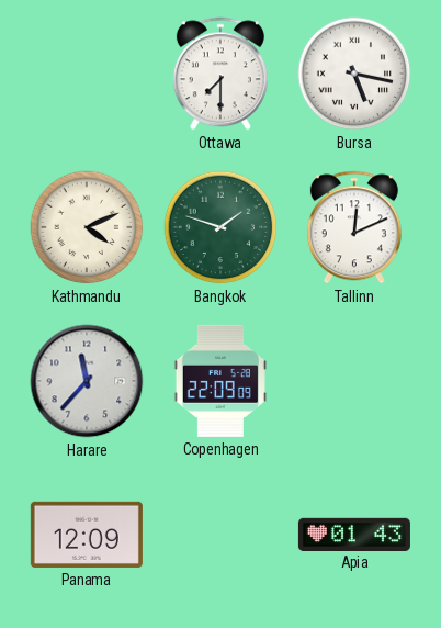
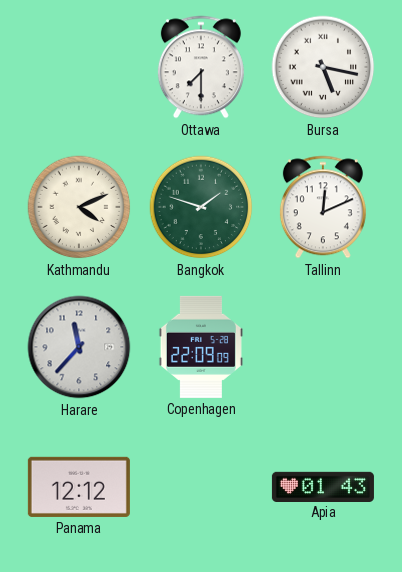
Panama: 12:09 -> 12:12
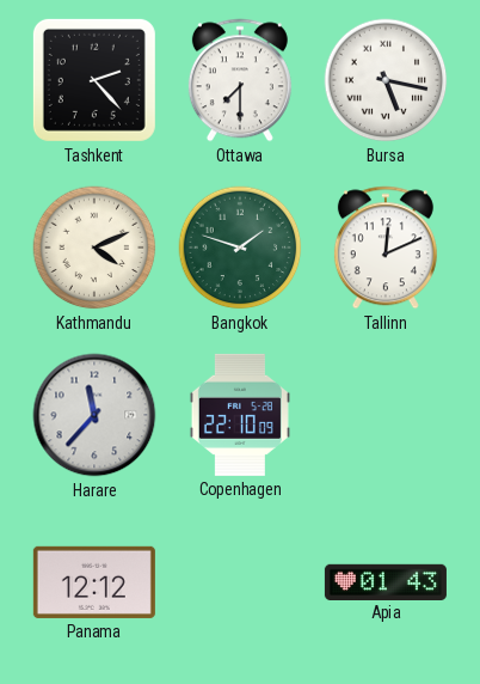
Tashkent: none -> 2:23
Copenhagen: 22:09 -> 22:10
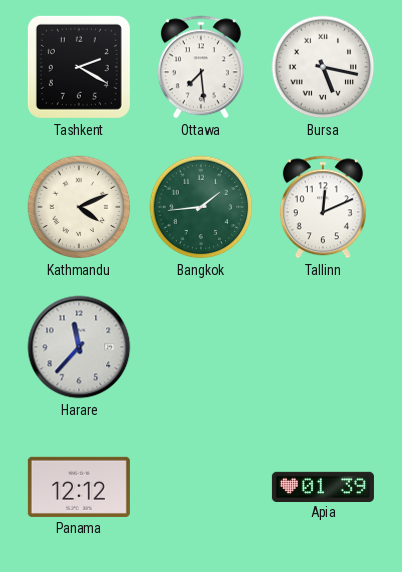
Tashkent: 2:23 -> 2:20
Ottawa: 7:30 -> 7:29
Bangkok: 1:48 -> 1:44
Copenhagen: 22:10 -> none
Apia: 01:43 -> 01:39
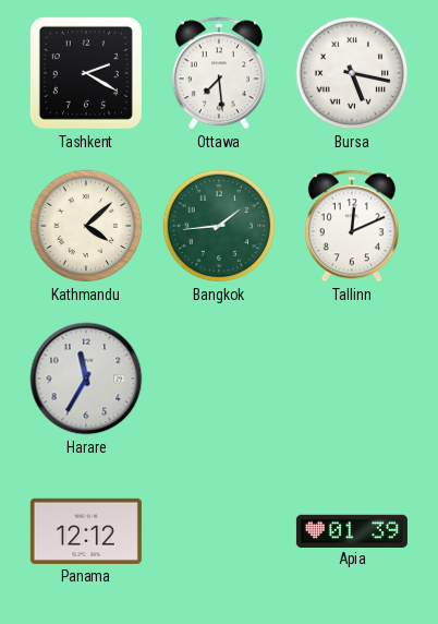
Kathmandu: 4:11 -> 4:08
Harare: 11:37 -> 11:35
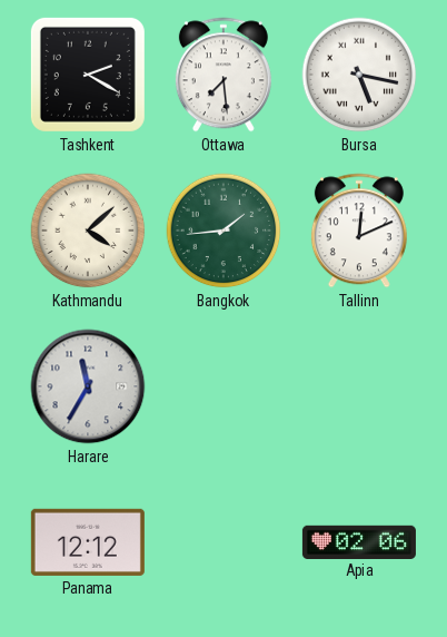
Apia: 01:39 -> 02:06
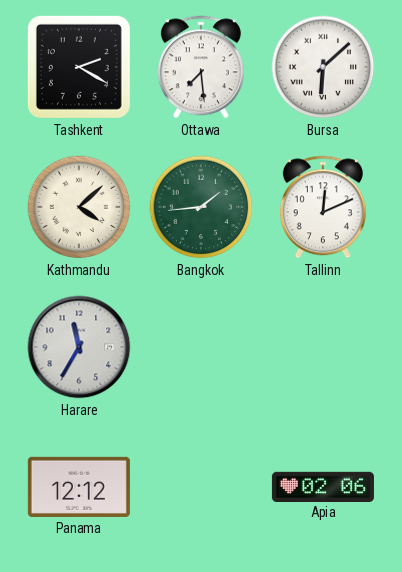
Bursa: 5:17 -> 6:08
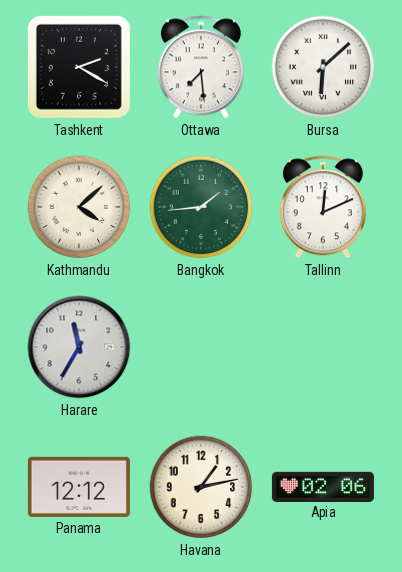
Havana: none -> 1:13
